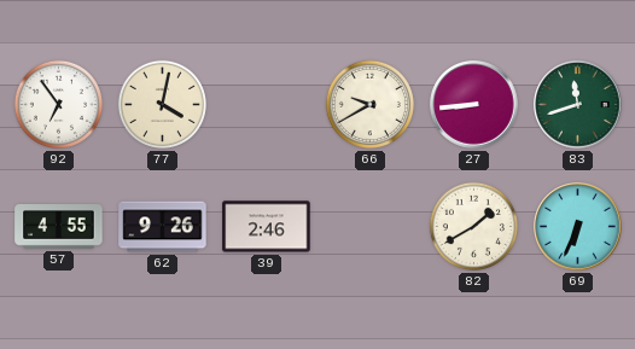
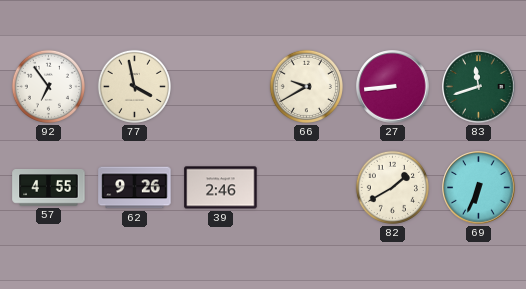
77: 4:02 -> 3:58
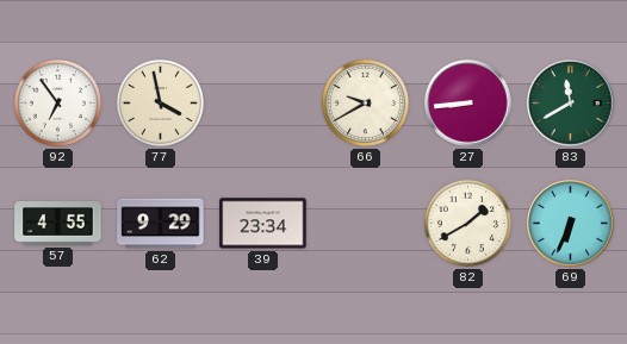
83: 11:42 -> 11:40
62: 9:26 -> 9:29
39: 2:46 -> 23:34
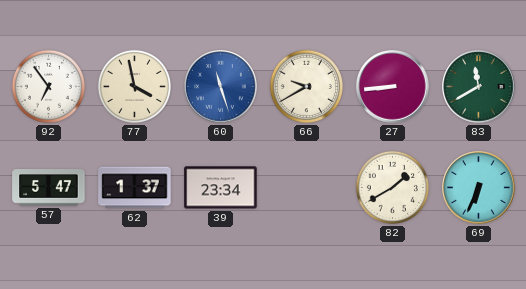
60: none -> 11:27
57: 4:55 -> 5:47
62: 9:29 -> 1:37
